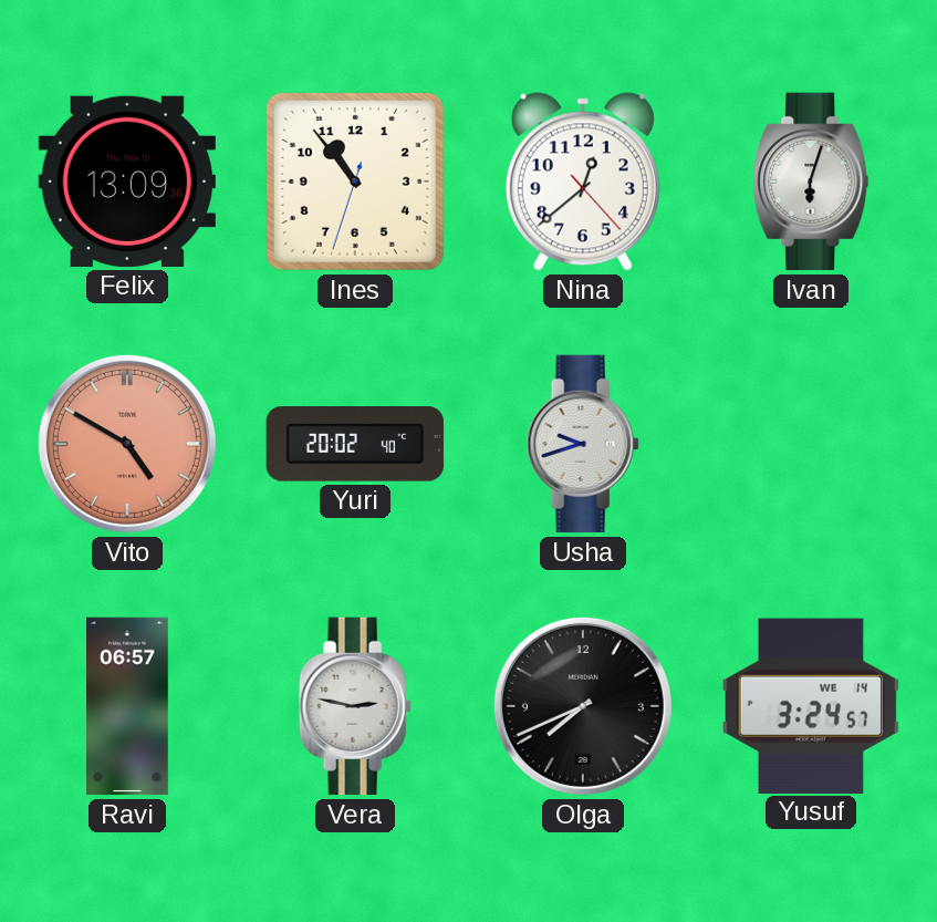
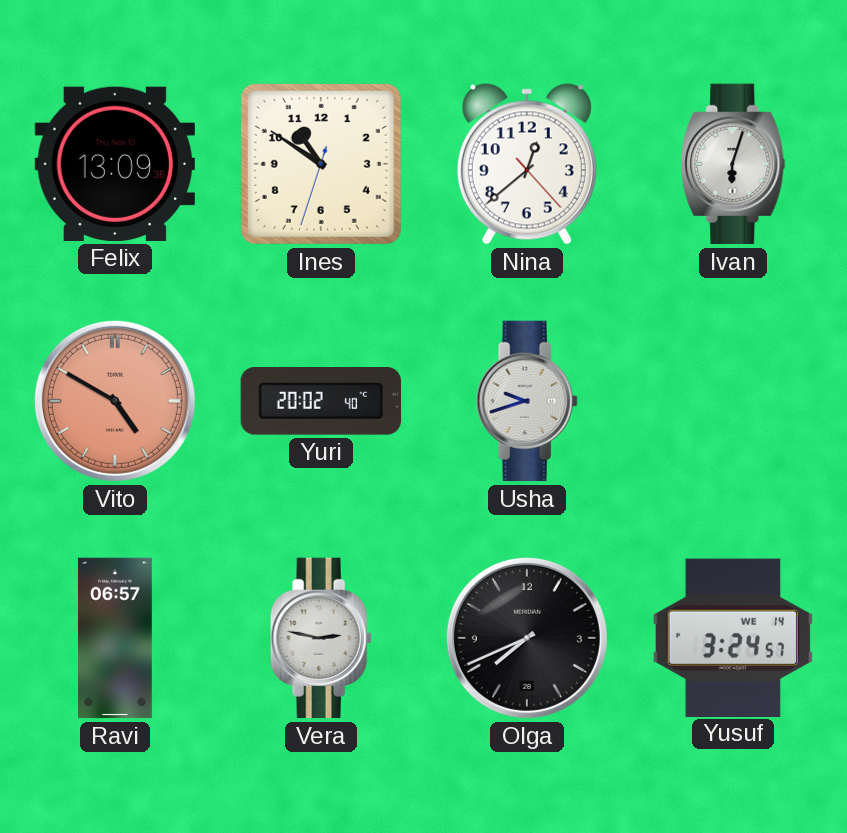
Ines: 10:53 -> 10:50
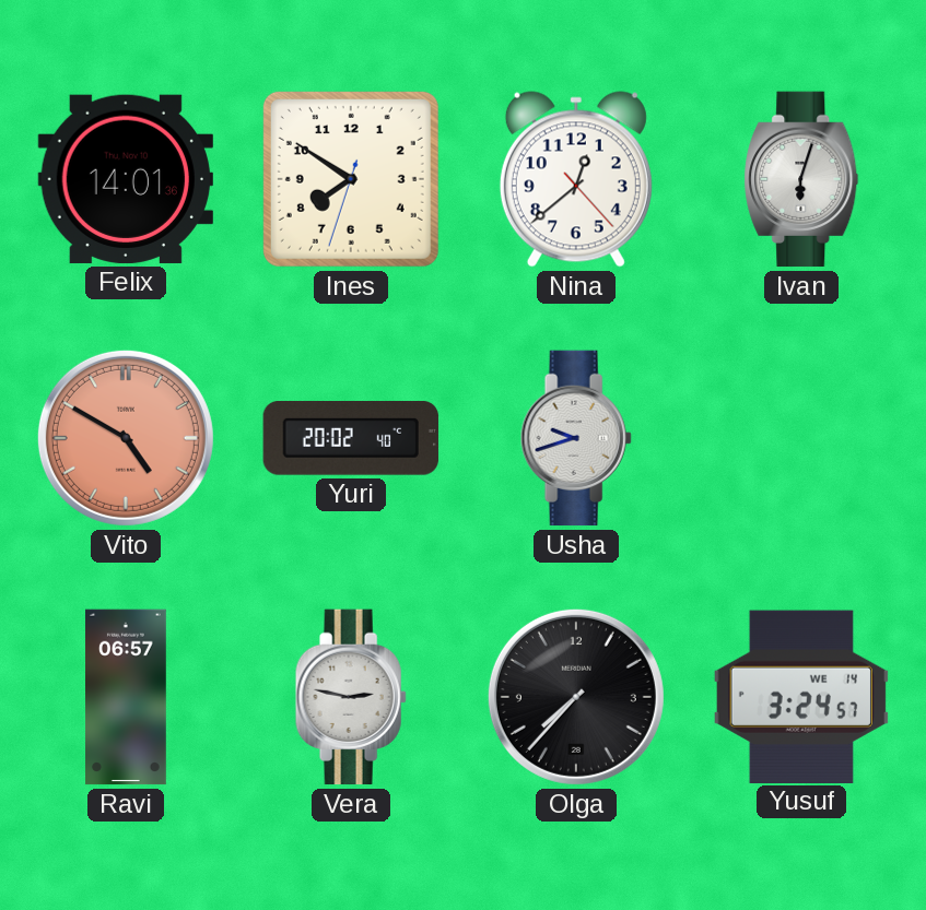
Felix: 13:09 -> 14:01
Ines: 10:50 -> 7:50
Olga: 7:41 -> 7:37
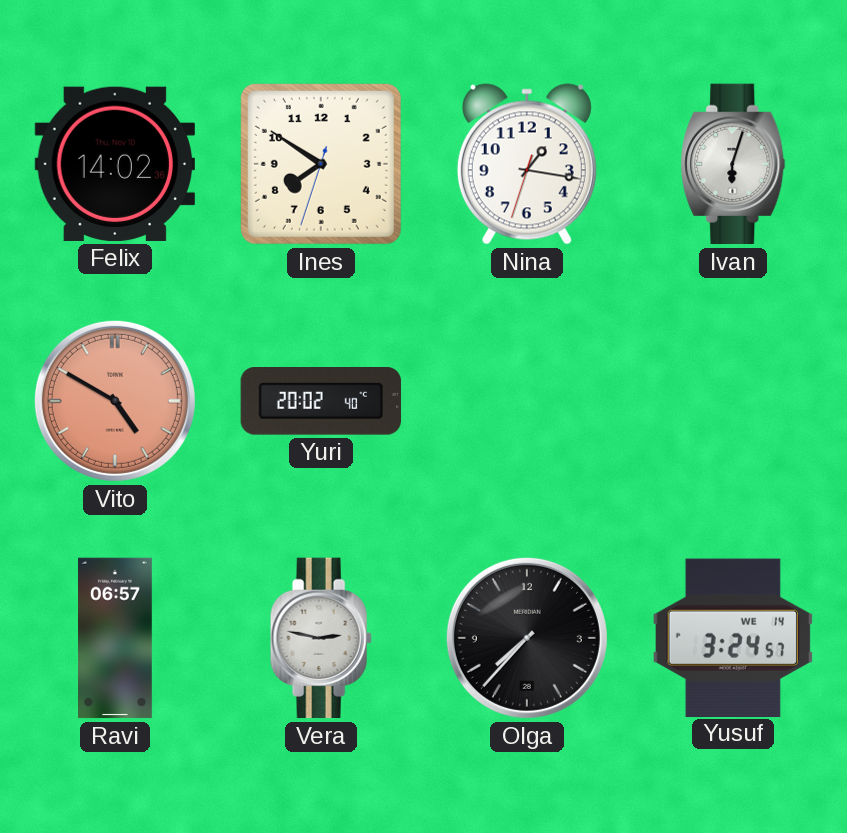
Felix: 14:01 -> 14:02
Nina: 12:38 -> 1:16
Usha: 9:42 -> none
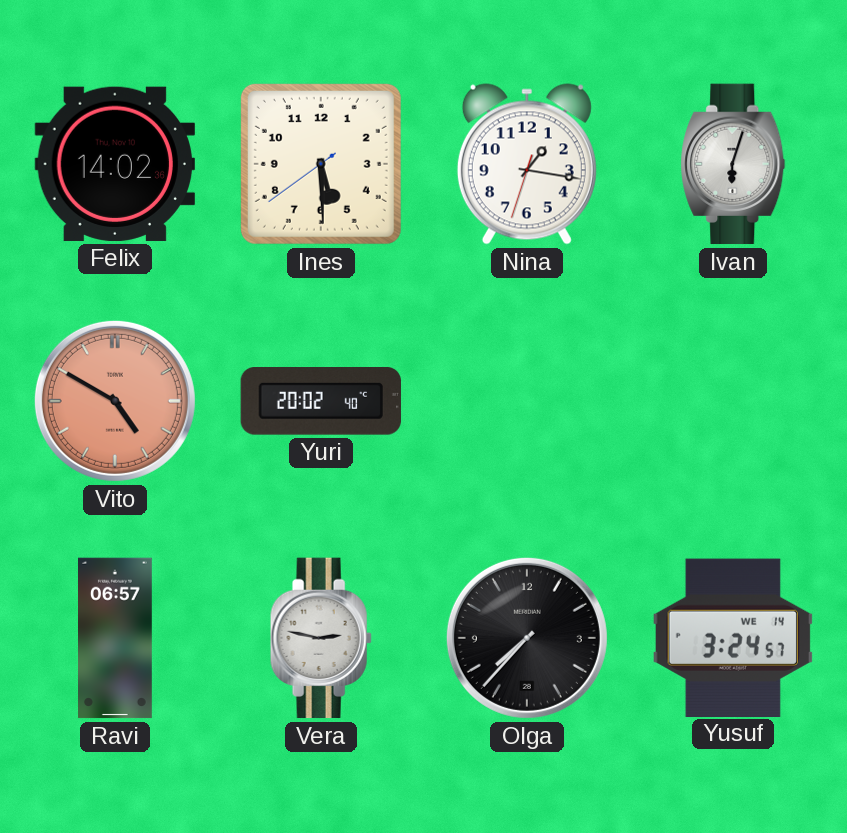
Ines: 7:50 -> 5:29
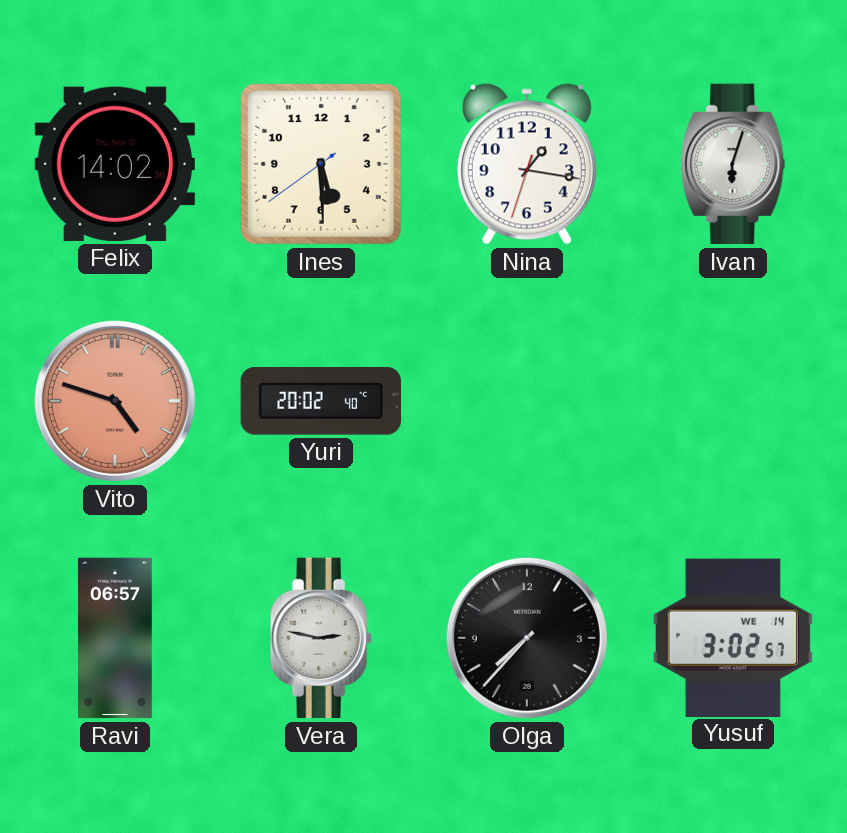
Vito: 4:50 -> 4:48
Yusuf: 3:24 -> 3:02
